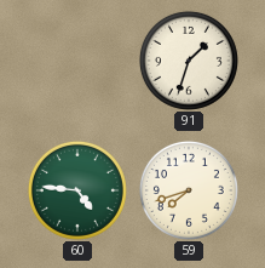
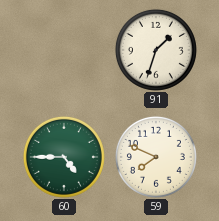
60: 4:46 -> 4:45
59: 7:42 -> 7:49
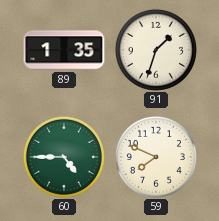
89: none -> 1:35
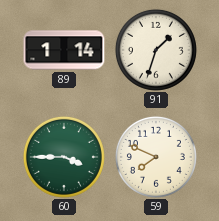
89: 1:35 -> 1:14
60: 4:45 -> 3:45
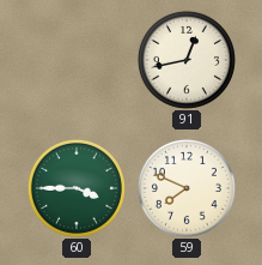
89: 1:14 -> none
91: 1:33 -> 12:43
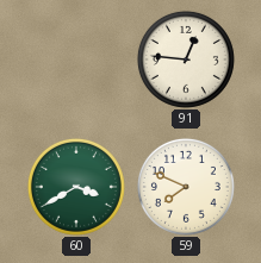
91: 12:43 -> 12:46
60: 3:45 -> 3:40
